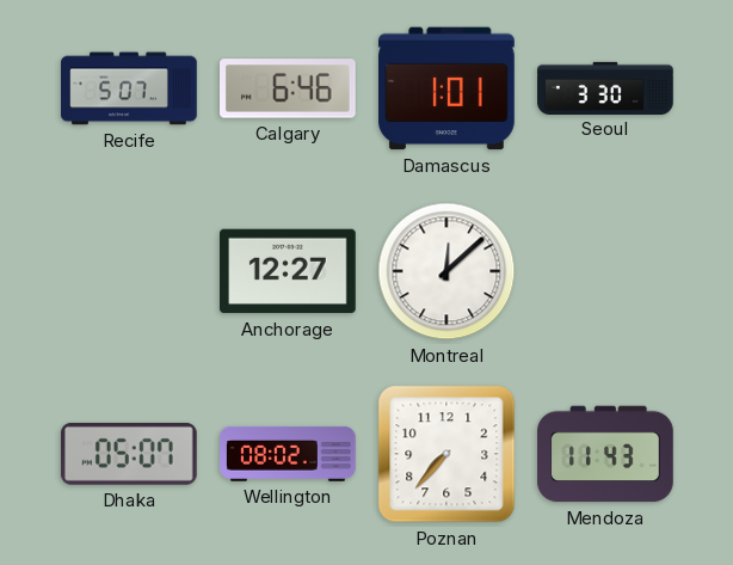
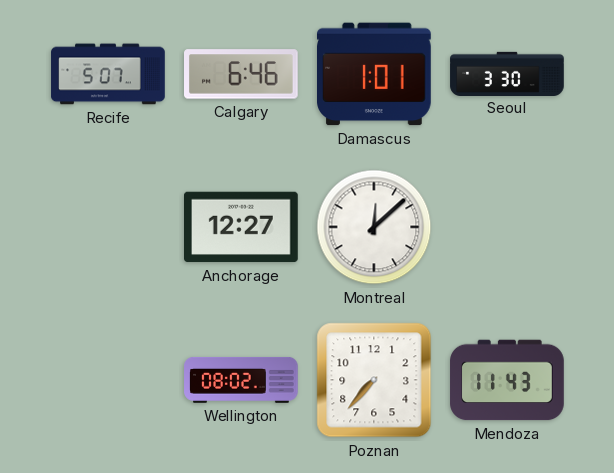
Dhaka: 05:07 -> none
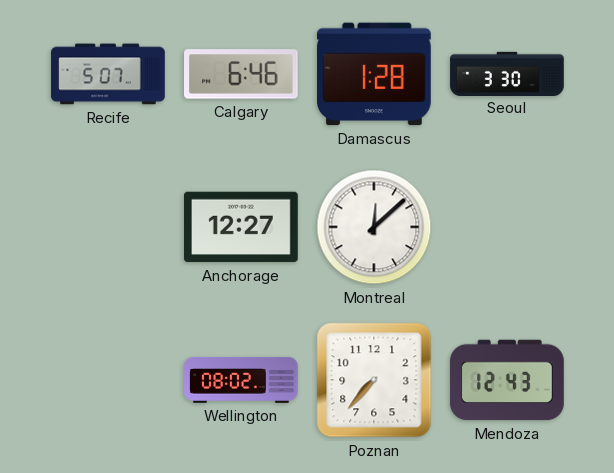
Damascus: 1:01 -> 1:28
Mendoza: 11:43 -> 12:43
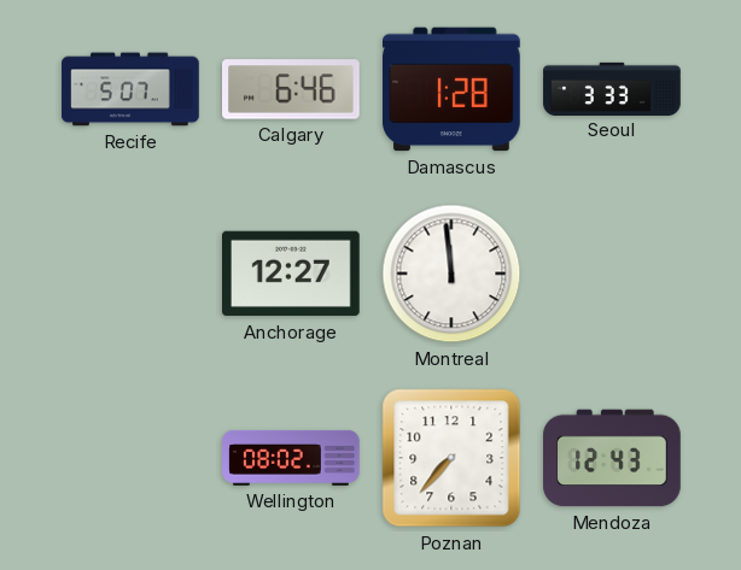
Seoul: 3:30 -> 3:33
Montreal: 12:08 -> 11:59
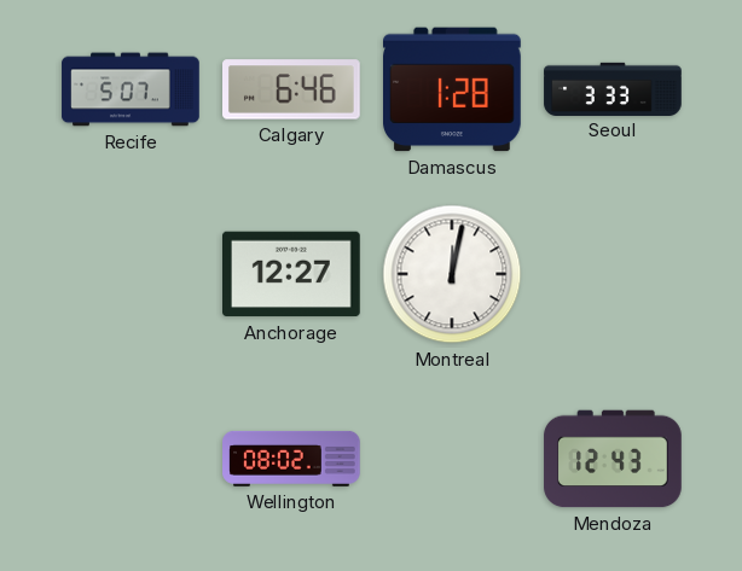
Montreal: 11:59 -> 12:02
Poznan: 7:37 -> none
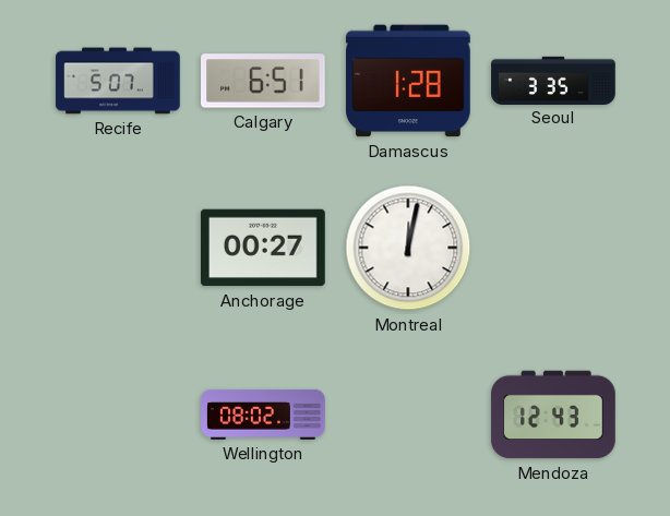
Calgary: 6:46 -> 6:51
Seoul: 3:33 -> 3:35
Anchorage: 12:27 -> 00:27
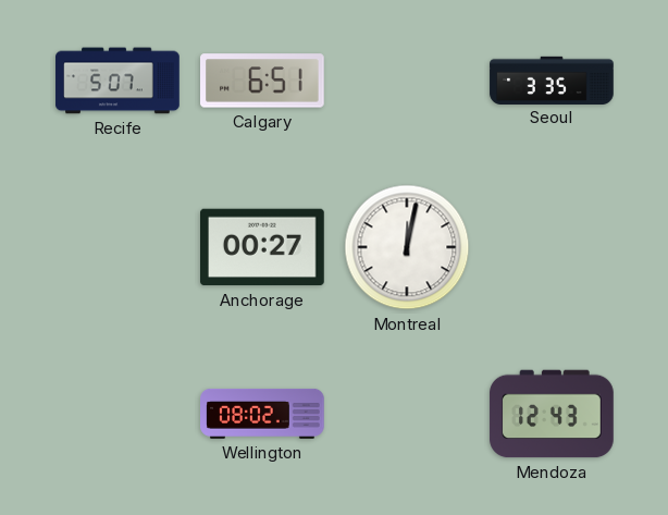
Damascus: 1:28 -> none
